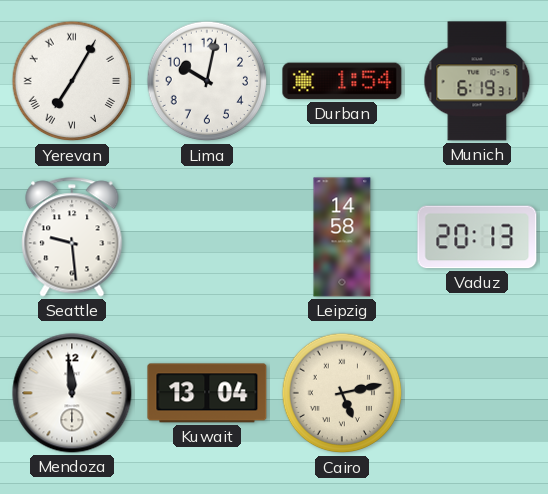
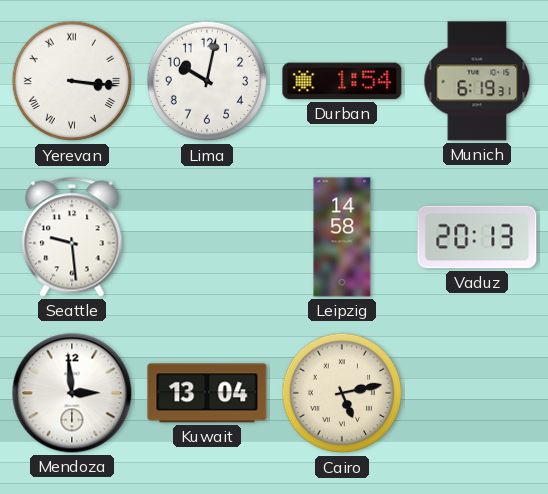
Yerevan: 7:05 -> 3:16
Mendoza: 11:59 -> 2:59
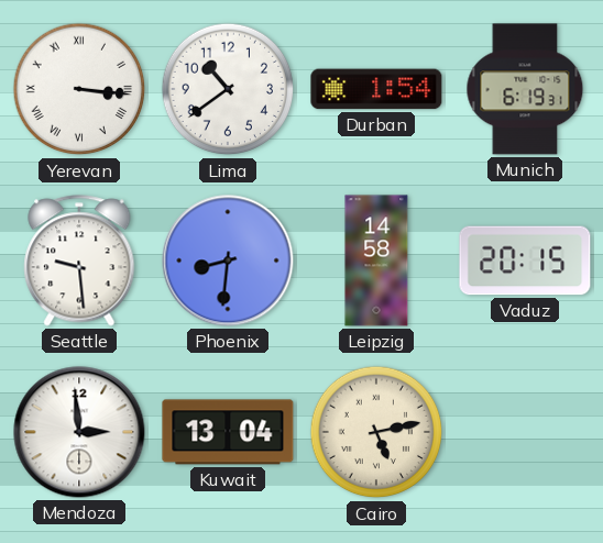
Lima: 10:02 -> 10:39
Phoenix: none -> 8:31
Vaduz: 20:13 -> 20:15
